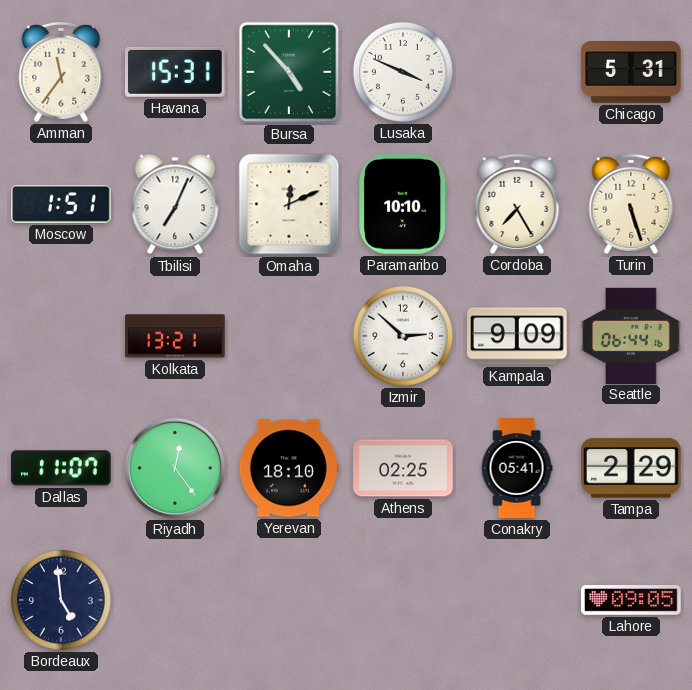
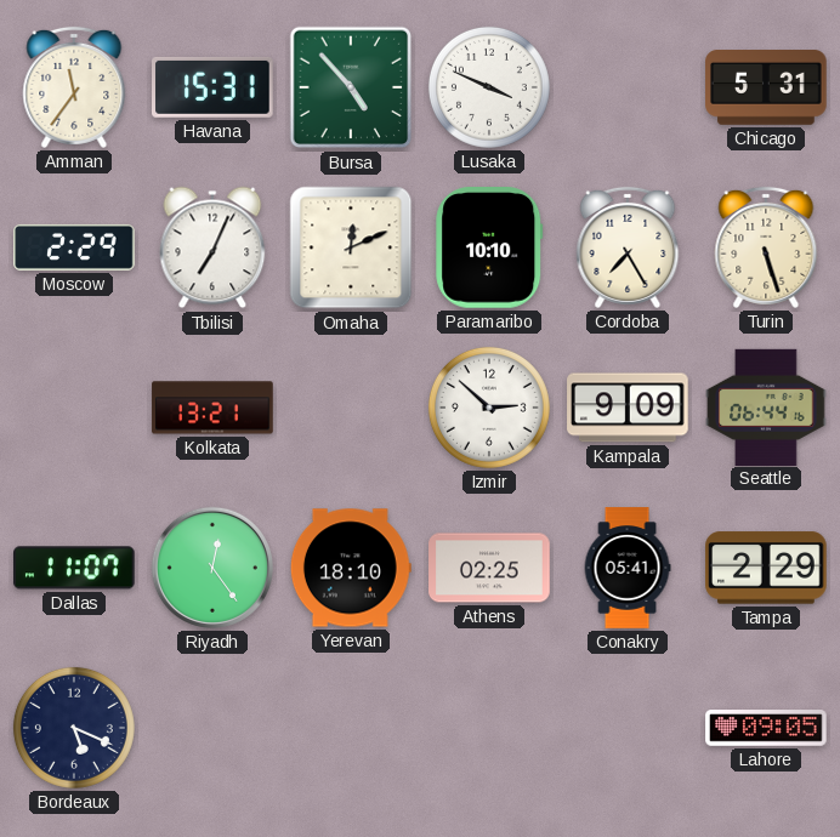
Moscow: 1:51 -> 2:29
Bordeaux: 4:59 -> 5:19
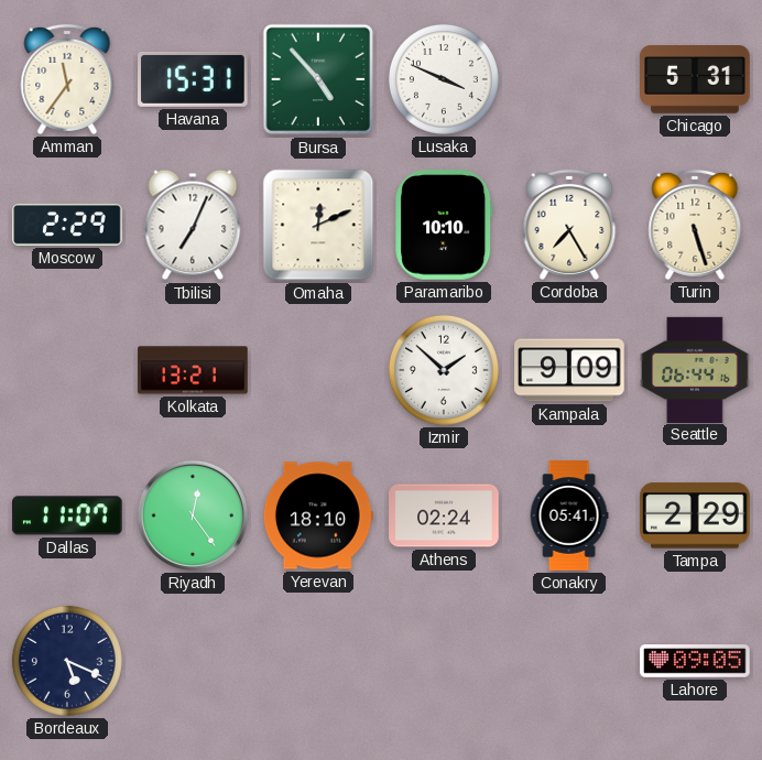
Izmir: 2:52 -> 1:52
Athens: 02:25 -> 02:24
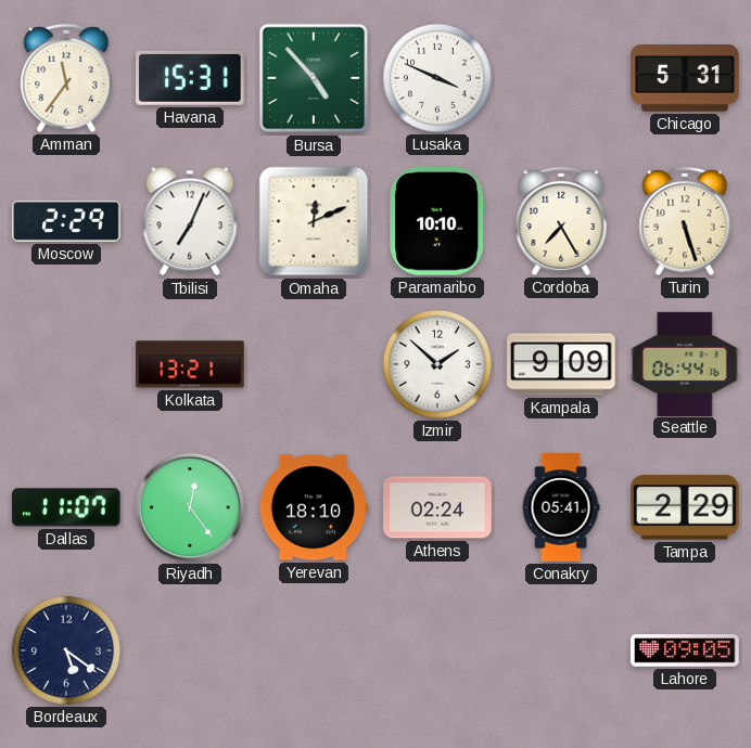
Bordeaux: 5:19 -> 5:21
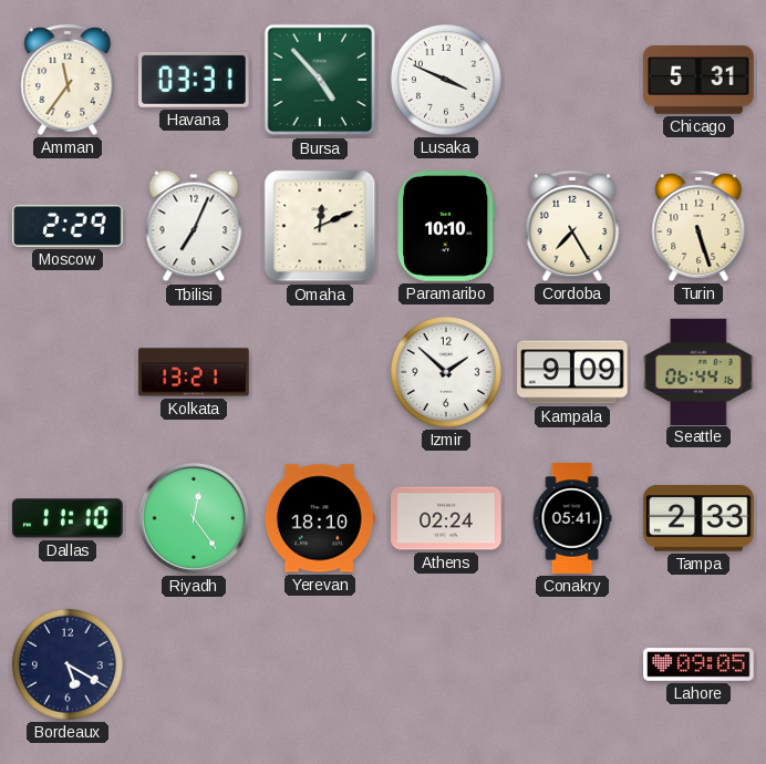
Havana: 15:31 -> 03:31
Dallas: 11:07 -> 11:10
Tampa: 2:29 -> 2:33
Bordeaux: 5:21 -> 5:20
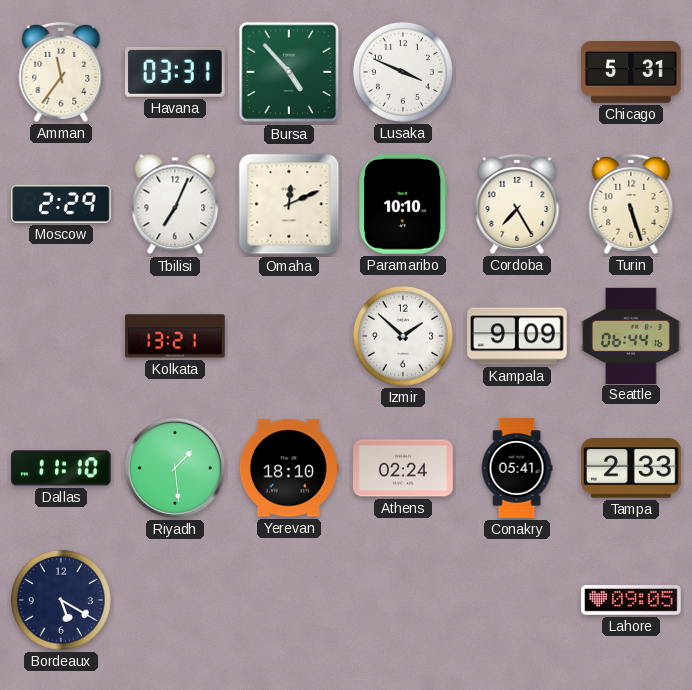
Riyadh: 12:24 -> 1:29
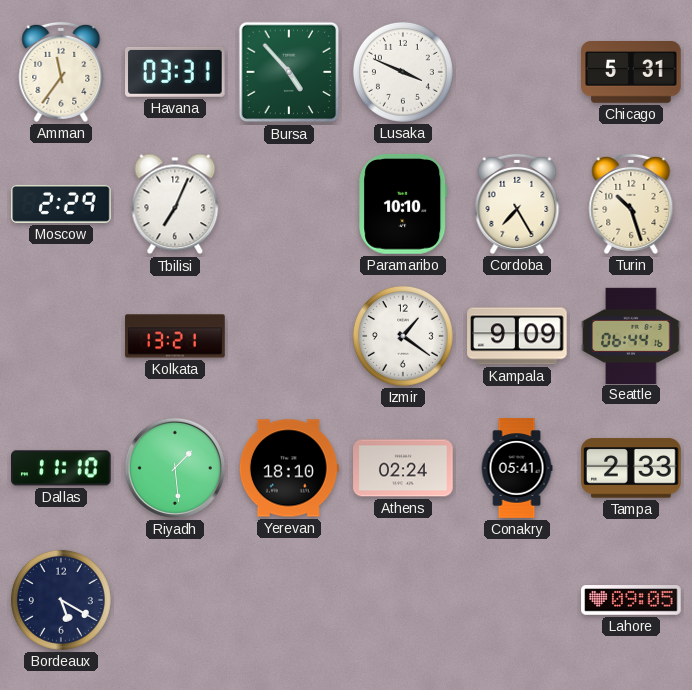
Omaha: 12:11 -> none
Turin: 5:27 -> 10:27
Izmir: 1:52 -> 1:21
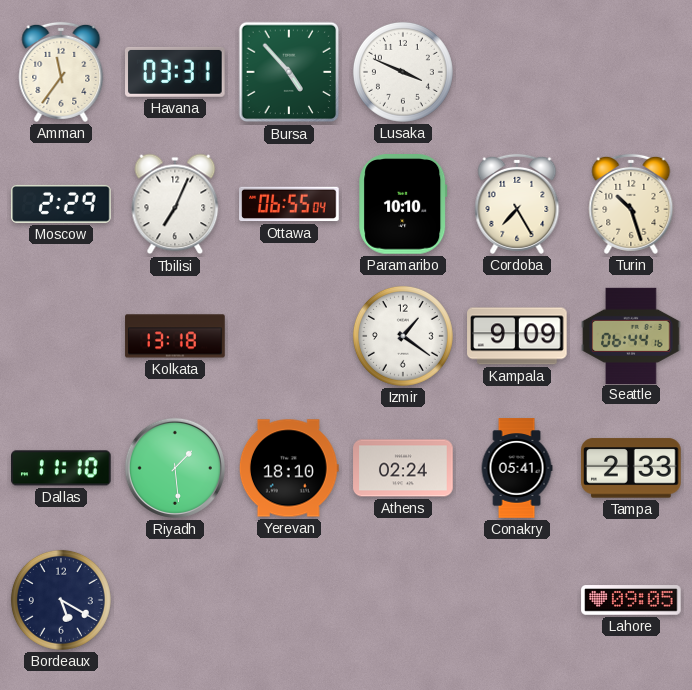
Chicago: 5:31 -> none
Ottawa: none -> 06:55
Kolkata: 13:21 -> 13:18
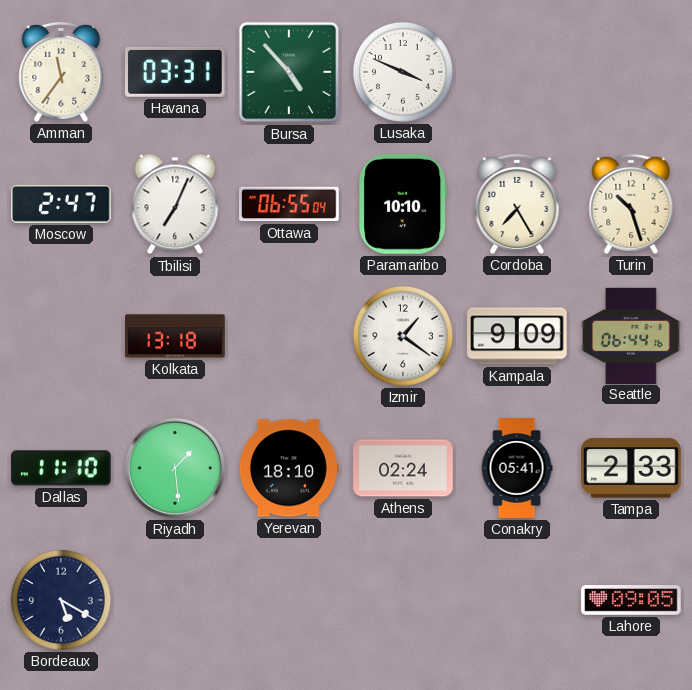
Moscow: 2:29 -> 2:47
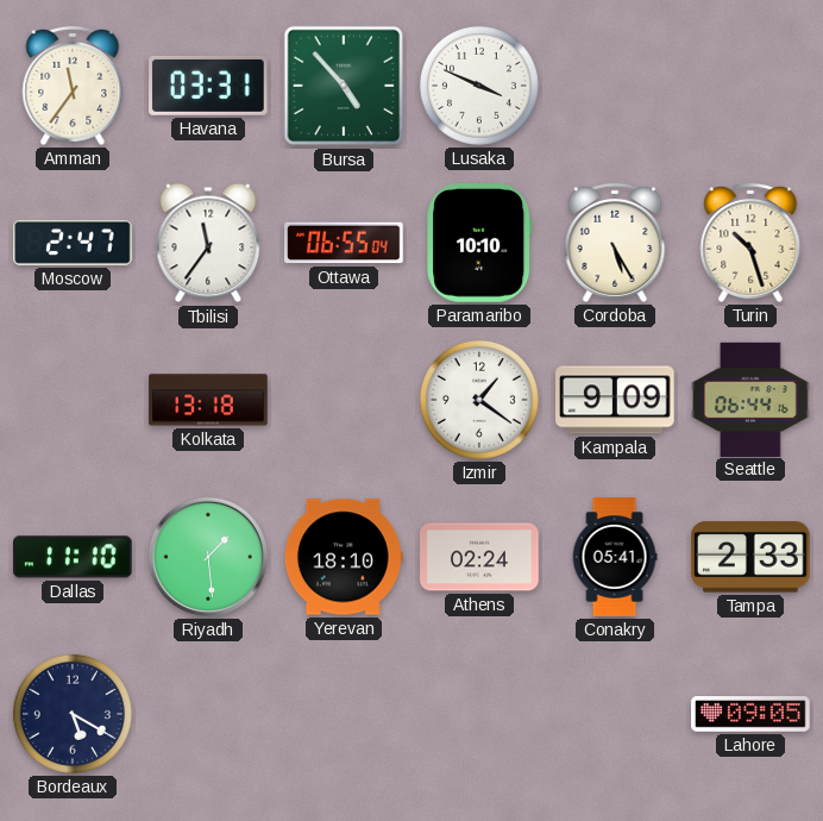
Tbilisi: 7:04 -> 11:36
Cordoba: 7:25 -> 5:25
